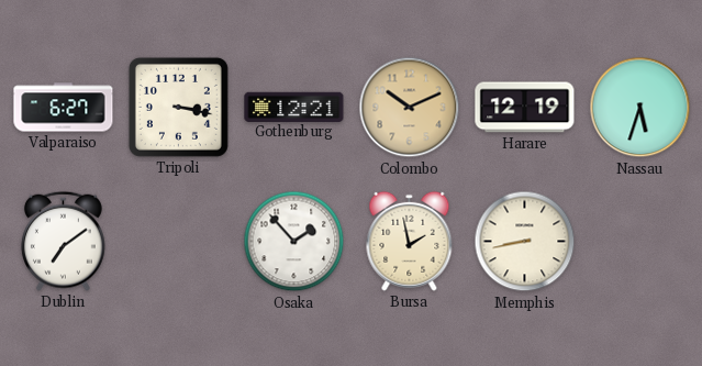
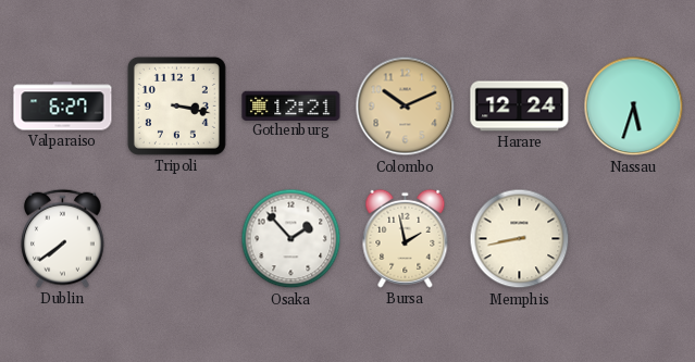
Harare: 12:19 -> 12:24
Dublin: 7:09 -> 7:39
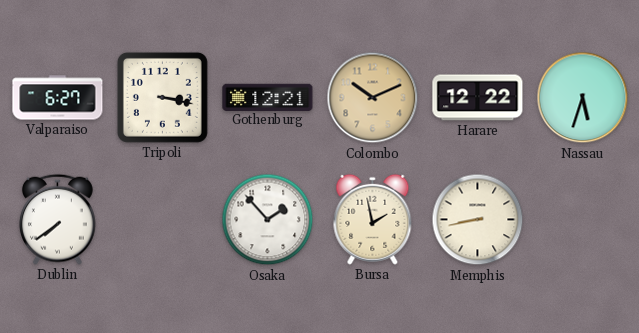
Harare: 12:24 -> 12:22
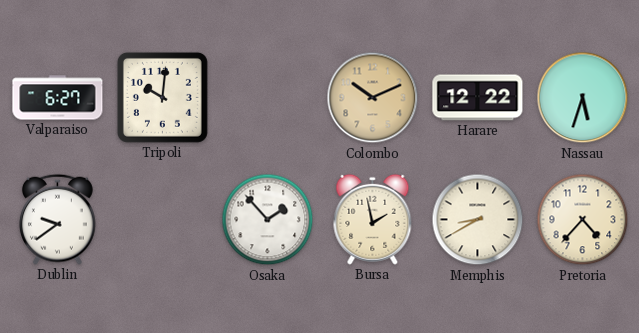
Tripoli: 3:17 -> 10:01
Gothenburg: 12:21 -> none
Dublin: 7:39 -> 9:39
Memphis: 8:43 -> 8:40
Pretoria: none -> 4:37
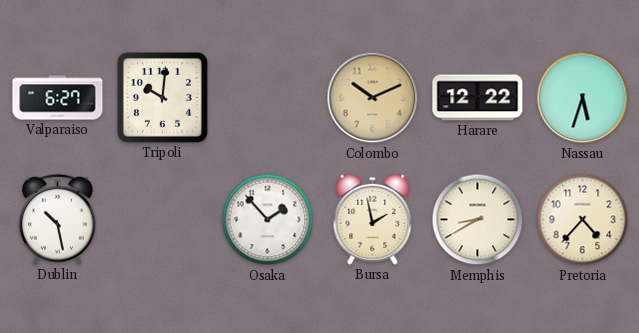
Dublin: 9:39 -> 10:28
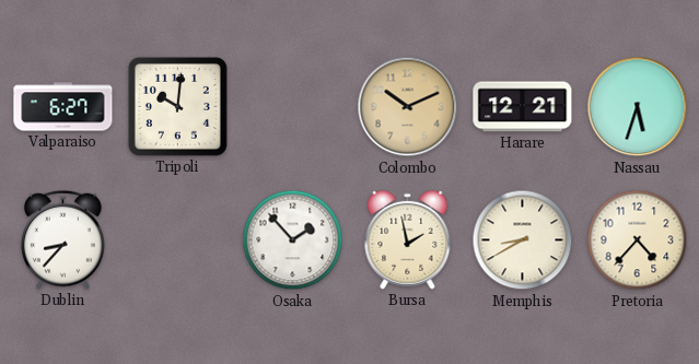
Harare: 12:22 -> 12:21
Dublin: 10:28 -> 8:37
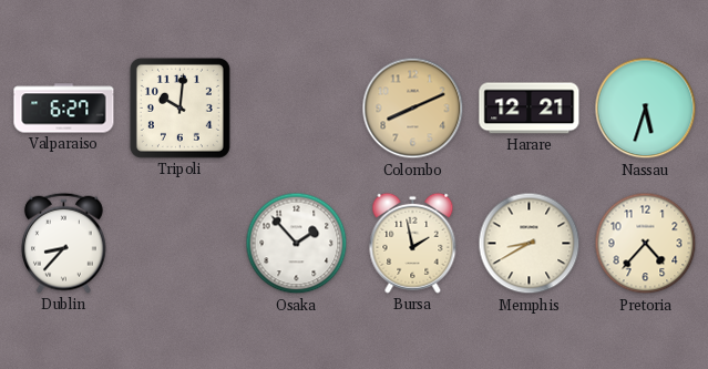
Colombo: 10:11 -> 8:11
